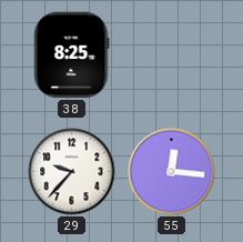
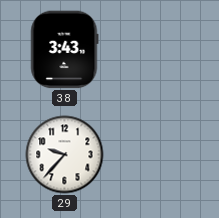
38: 8:25 -> 3:43
55: 12:16 -> none
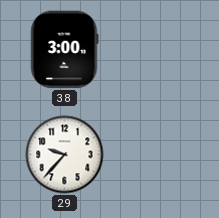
38: 3:43 -> 3:00
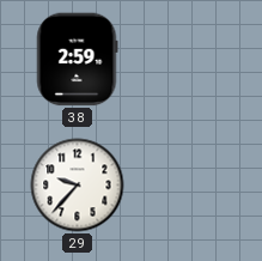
38: 3:00 -> 2:59
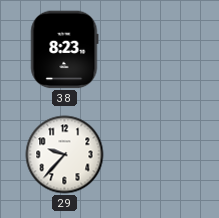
38: 2:59 -> 8:23
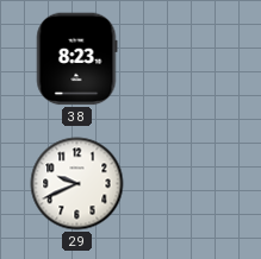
29: 9:37 -> 9:41
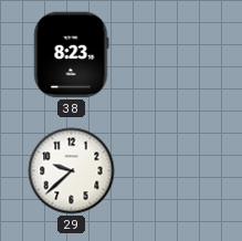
29: 9:41 -> 9:38
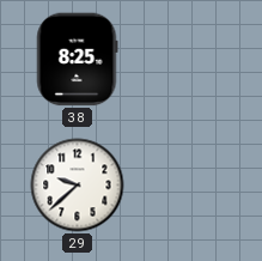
38: 8:23 -> 8:25
